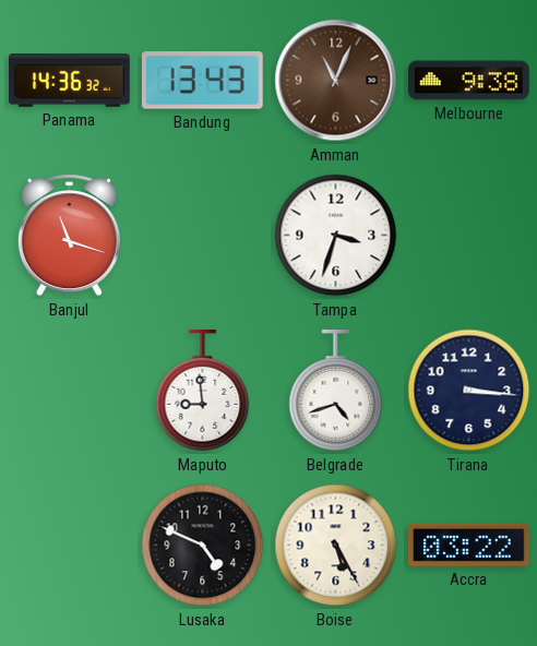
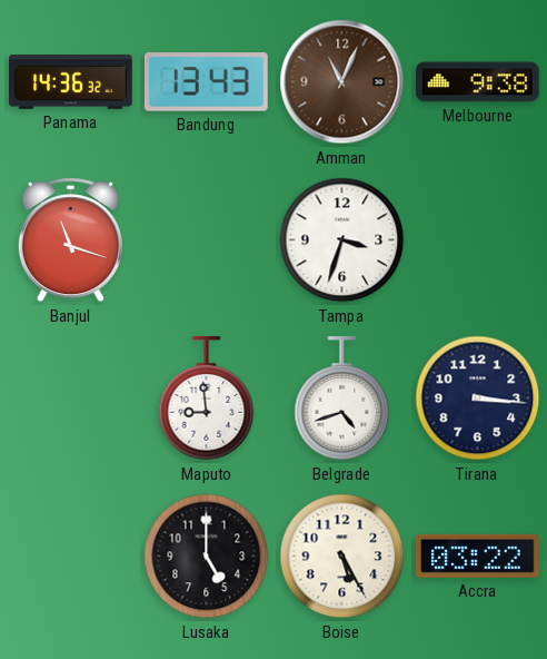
Lusaka: 4:49 -> 5:00
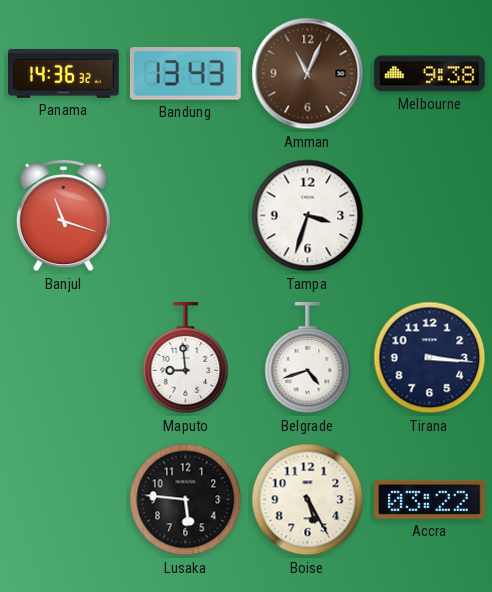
Lusaka: 5:00 -> 5:46
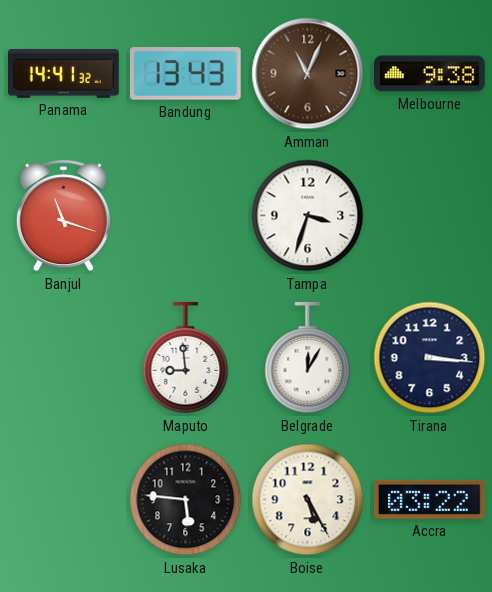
Panama: 14:36 -> 14:41
Belgrade: 4:42 -> 12:05
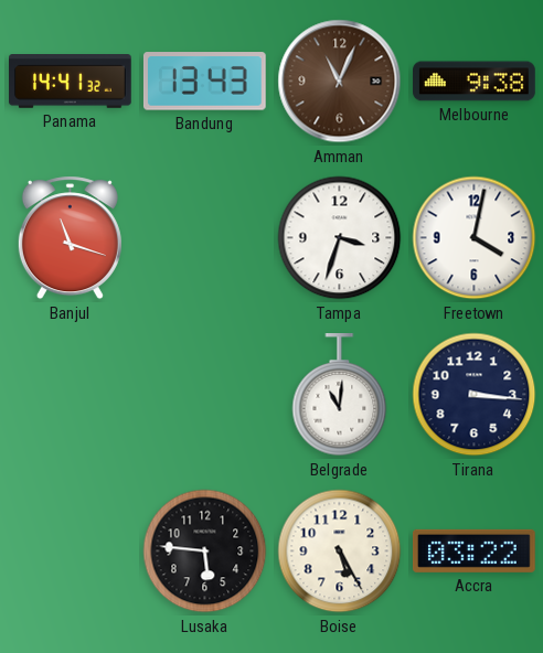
Freetown: none -> 4:02
Maputo: 8:59 -> none
Belgrade: 12:05 -> 11:01
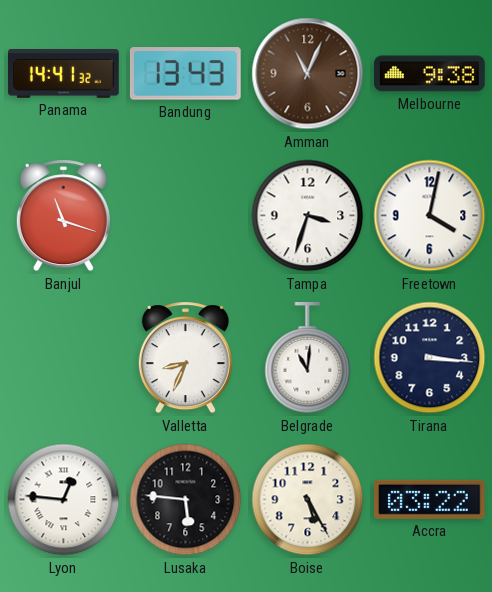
Valletta: none -> 8:34
Lyon: none -> 12:46
